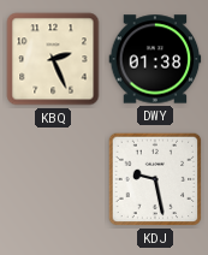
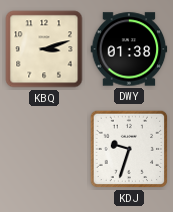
KBQ: 2:26 -> 3:12
KDJ: 9:28 -> 9:33
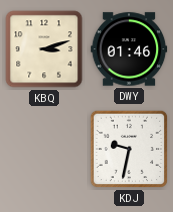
DWY: 01:38 -> 01:46
KDJ: 9:33 -> 9:32
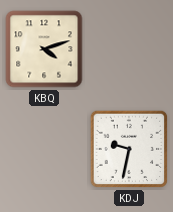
KBQ: 3:12 -> 4:12
DWY: 01:46 -> none
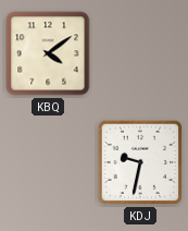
KBQ: 4:12 -> 4:09
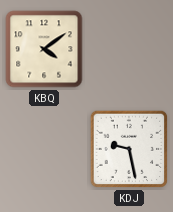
KDJ: 9:32 -> 9:28
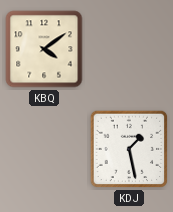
KDJ: 9:28 -> 1:28
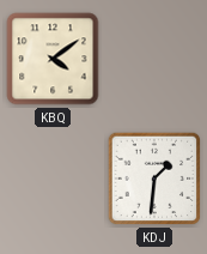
KDJ: 1:28 -> 1:31
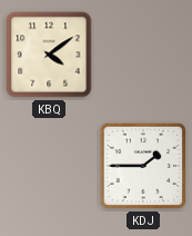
KDJ: 1:31 -> 1:45
